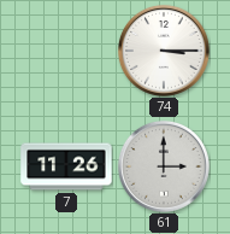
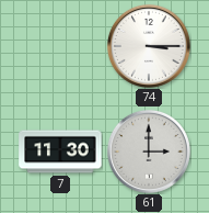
7: 11:26 -> 11:30
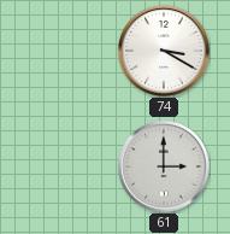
74: 3:15 -> 3:20
7: 11:30 -> none
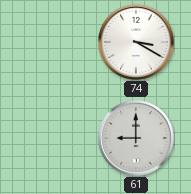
61: 3:00 -> 9:00
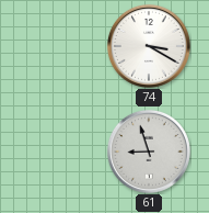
61: 9:00 -> 8:57
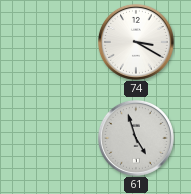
61: 8:57 -> 4:57
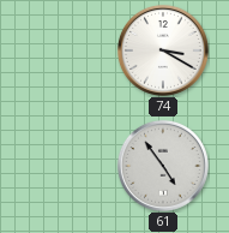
61: 4:57 -> 4:54
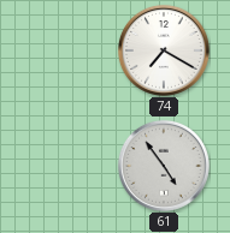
74: 3:20 -> 7:20
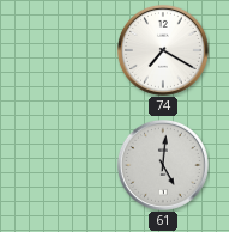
61: 4:54 -> 5:01
